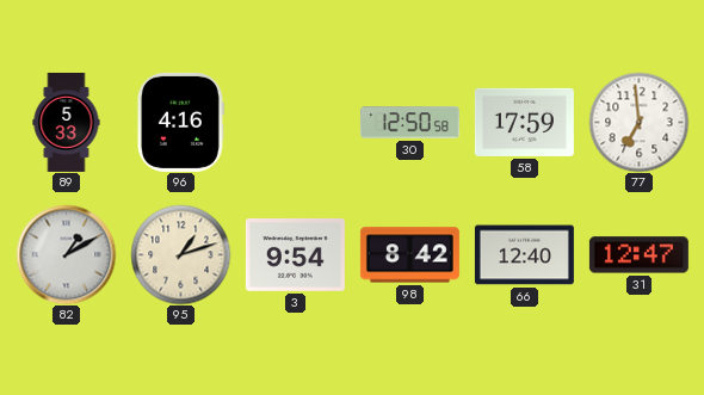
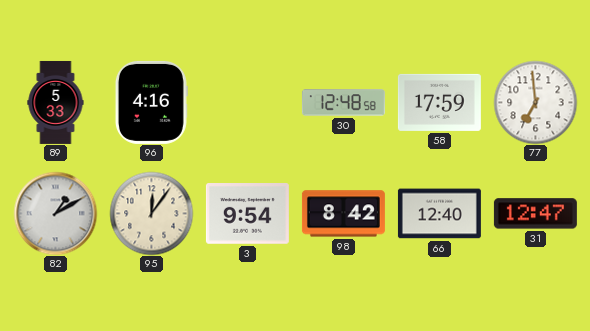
30: 12:50 -> 12:48
95: 1:12 -> 12:06
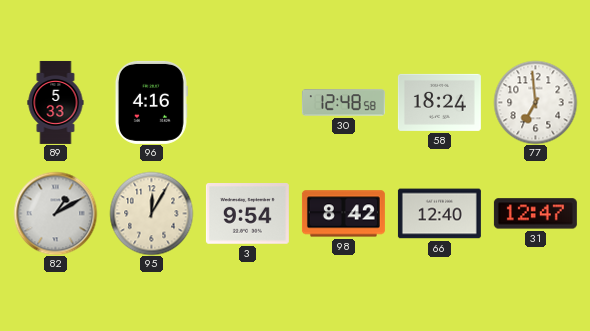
58: 17:59 -> 18:24
95: 12:06 -> 12:05
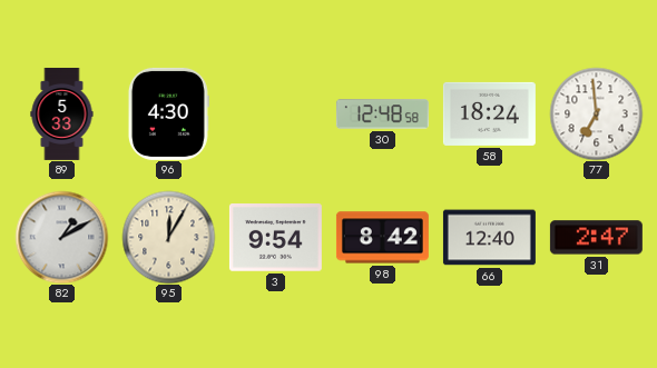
96: 4:16 -> 4:30
31: 12:47 -> 2:47
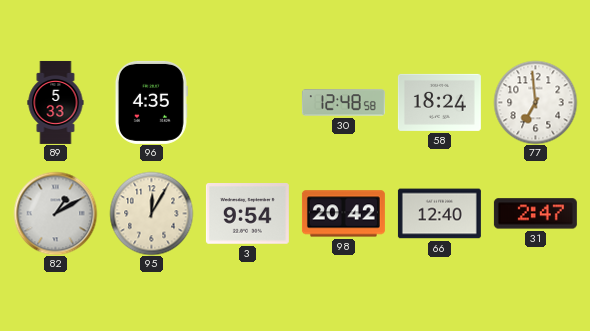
96: 4:30 -> 4:35
98: 8:42 -> 20:42
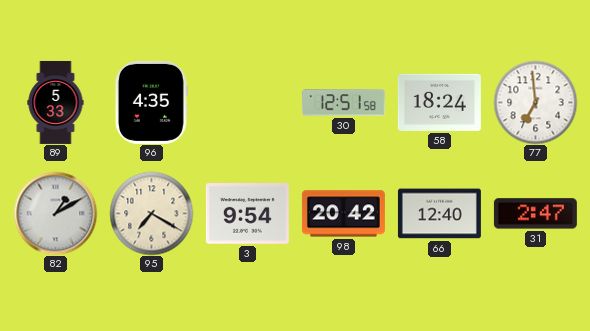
30: 12:48 -> 12:51
95: 12:05 -> 7:20
